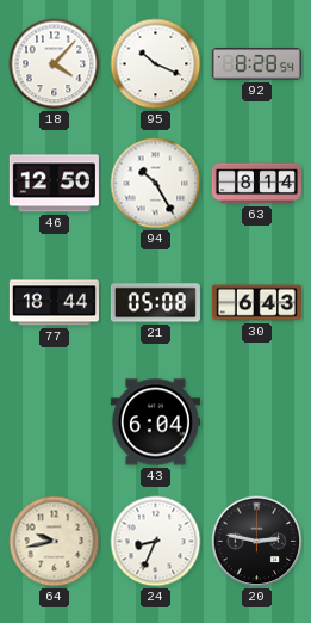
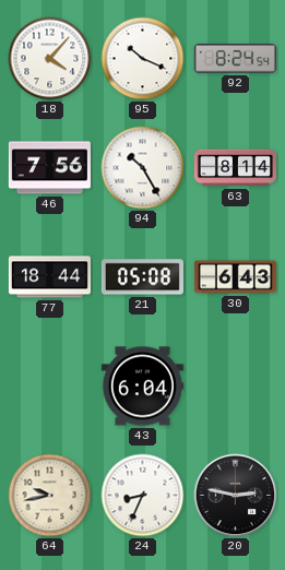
92: 8:28 -> 8:24
46: 12:50 -> 7:56
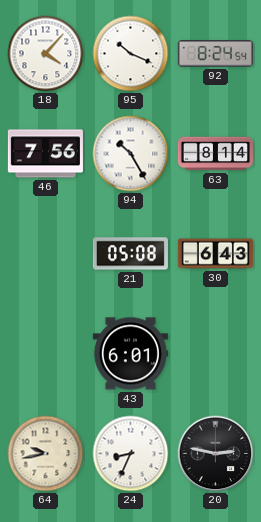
77: 18:44 -> none
43: 6:04 -> 6:01
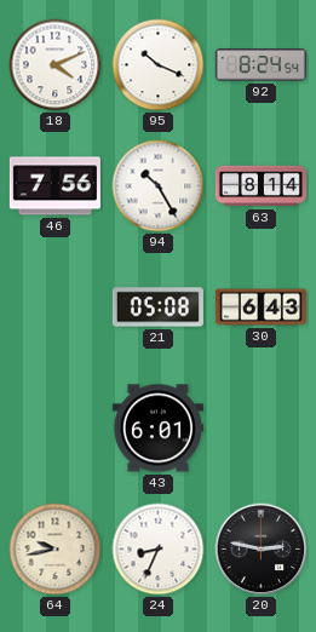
18: 4:07 -> 4:11
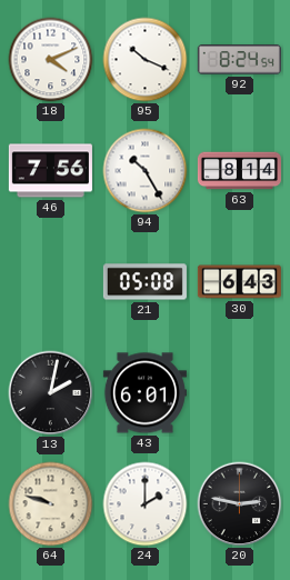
13: none -> 2:02
64: 9:43 -> 9:48
24: 8:34 -> 2:00
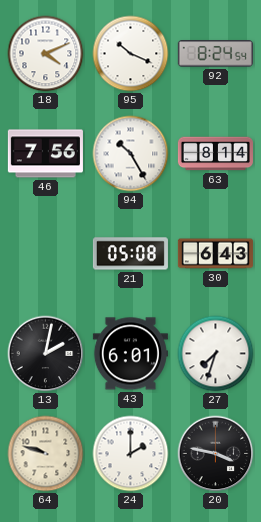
27: none -> 7:33
20: 2:47 -> 3:47
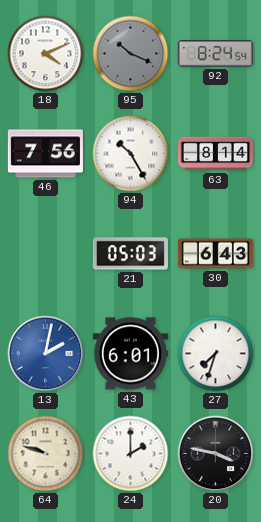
95 dial: white -> grey
21: 05:08 -> 05:03
13 dial: black -> blue
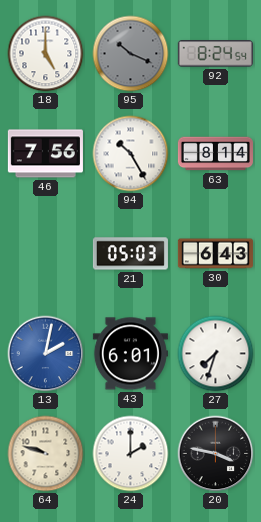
18: 4:11 -> 5:00
